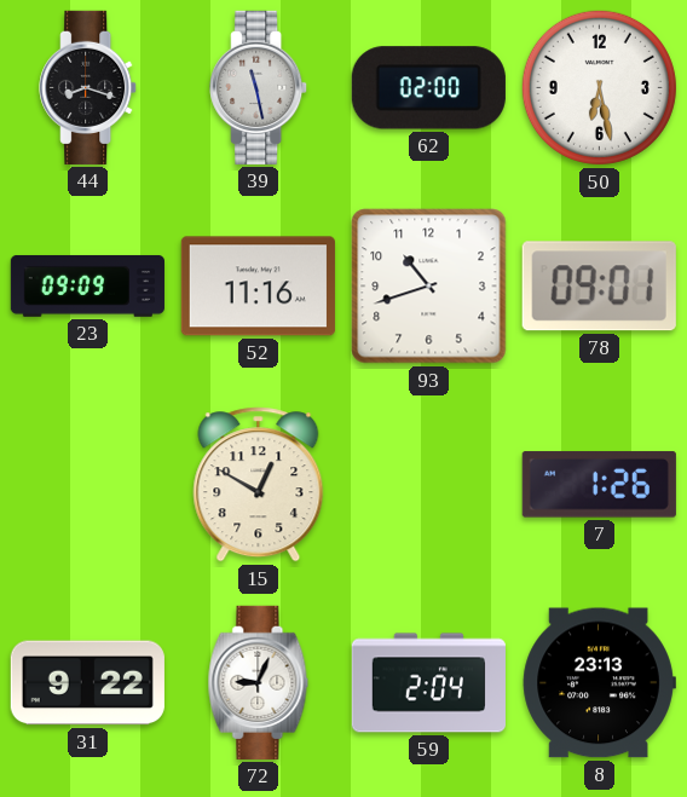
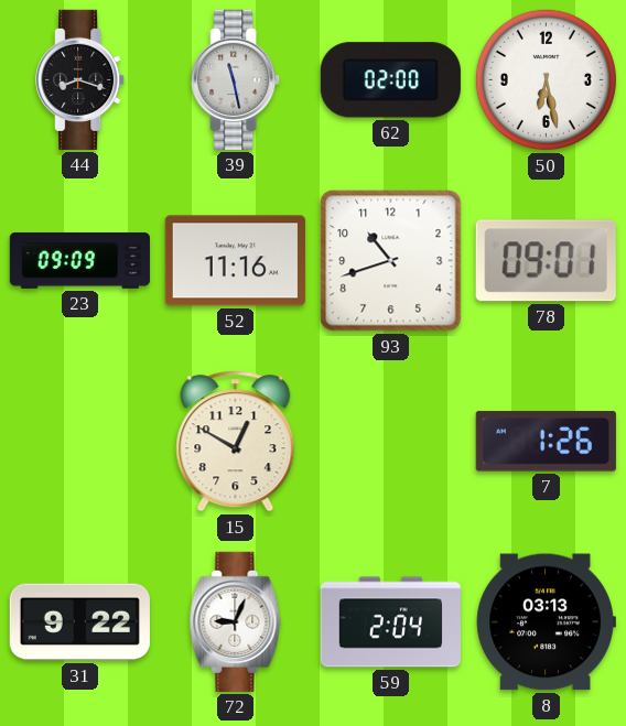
8: 23:13 -> 03:13
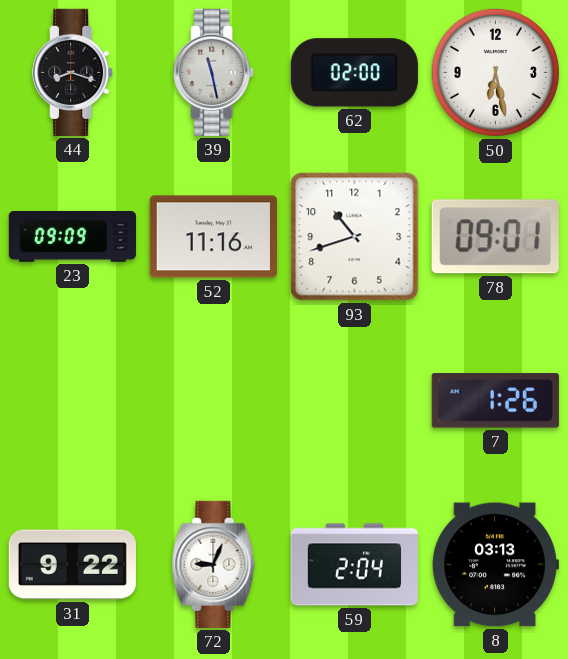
15: 12:50 -> none
